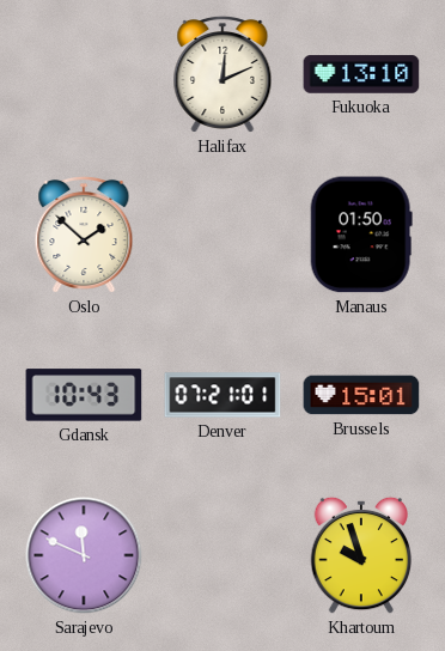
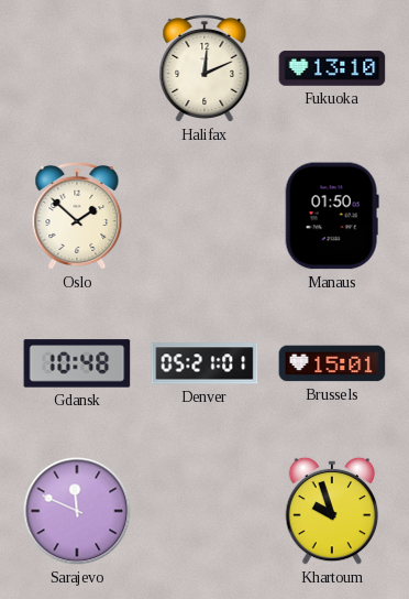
Gdansk: 10:43 -> 10:48
Denver: 07:21 -> 05:21
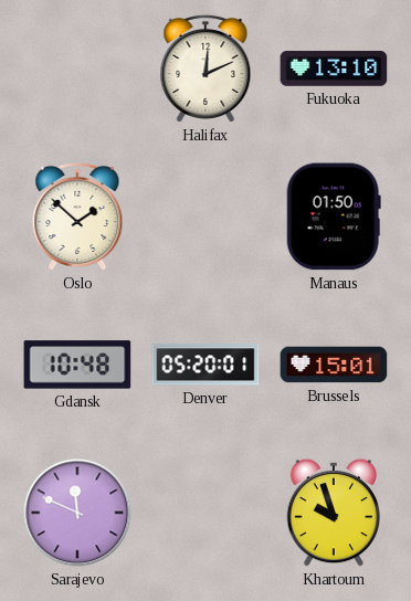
Denver: 05:21 -> 05:20
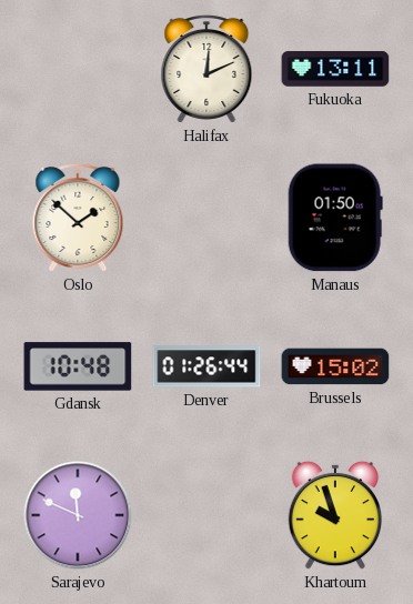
Fukuoka: 13:10 -> 13:11
Denver: 05:20 -> 01:26
Brussels: 15:01 -> 15:02
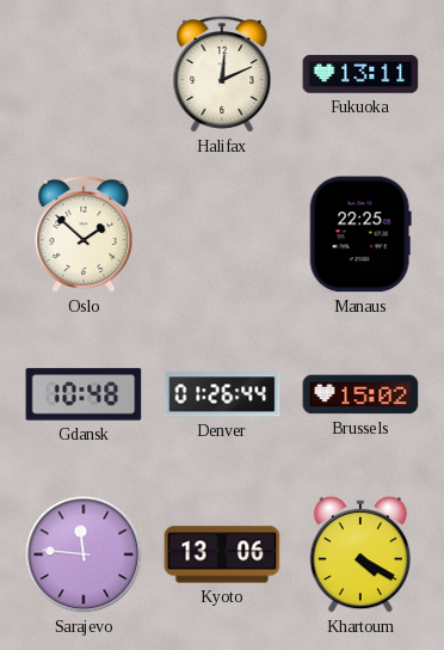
Manaus: 01:50 -> 22:25
Sarajevo: 11:49 -> 11:46
Kyoto: none -> 13:06
Khartoum: 9:57 -> 4:20
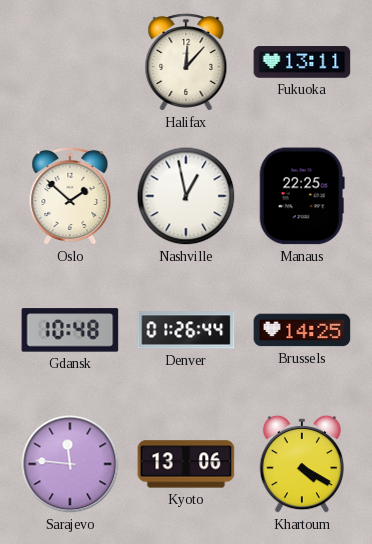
Halifax: 12:11 -> 12:07
Nashville: none -> 12:58
Brussels: 15:02 -> 14:25
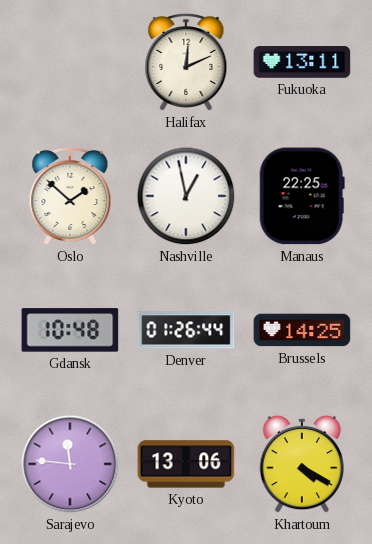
Halifax: 12:07 -> 12:11
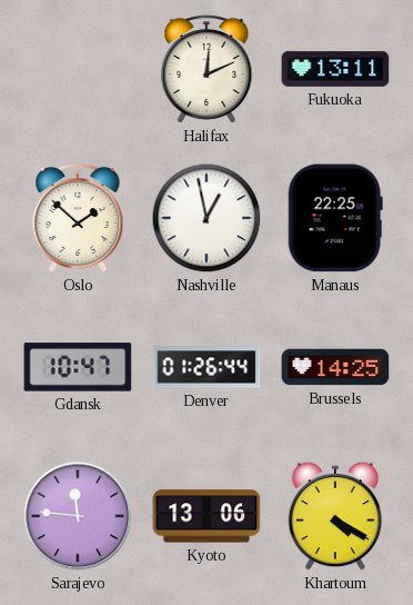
Gdansk: 10:48 -> 10:47
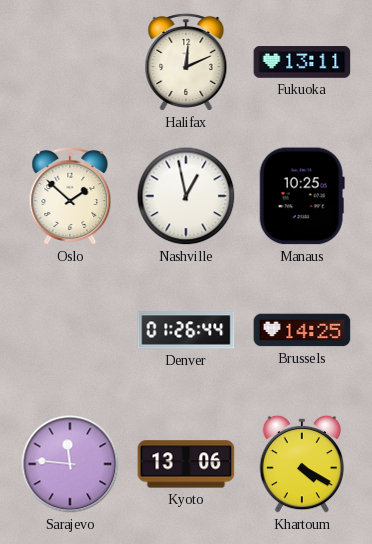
Manaus: 22:25 -> 10:25
Gdansk: 10:47 -> none
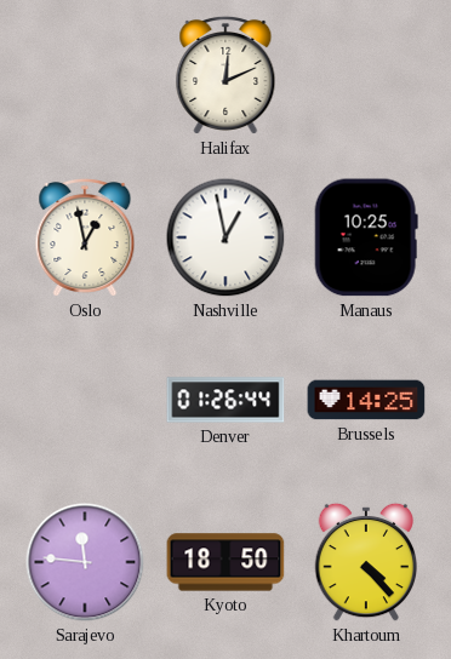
Fukuoka: 13:11 -> none
Oslo: 1:52 -> 12:58
Kyoto: 13:06 -> 18:50
Khartoum: 4:20 -> 4:23
